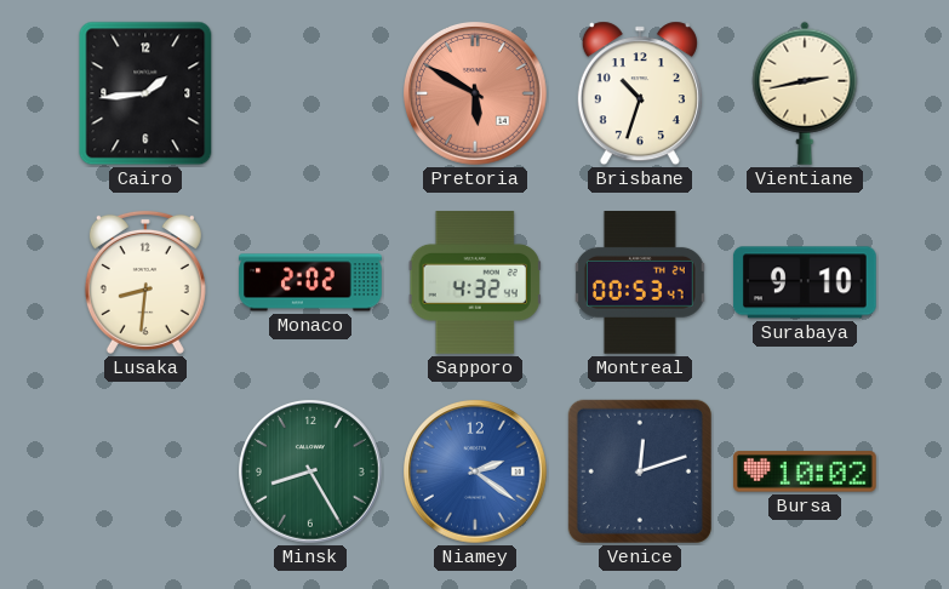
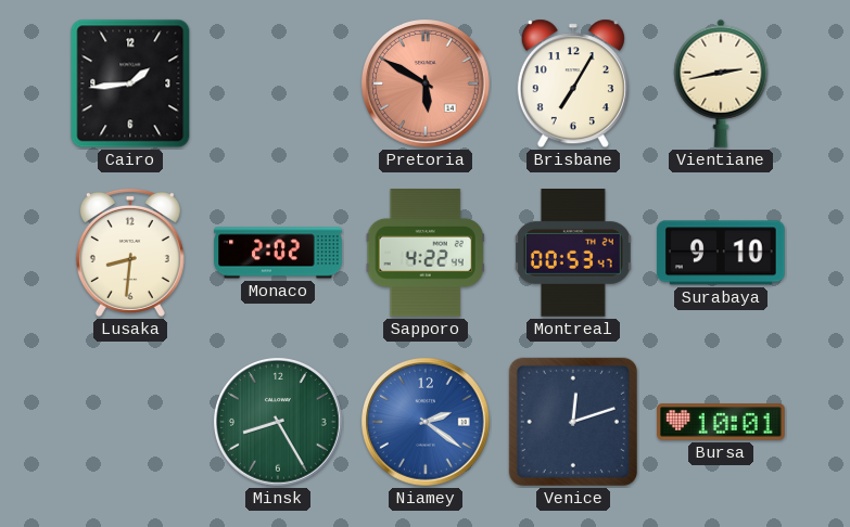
Brisbane: 10:33 -> 7:05
Sapporo: 4:32 -> 4:22
Bursa: 10:02 -> 10:01
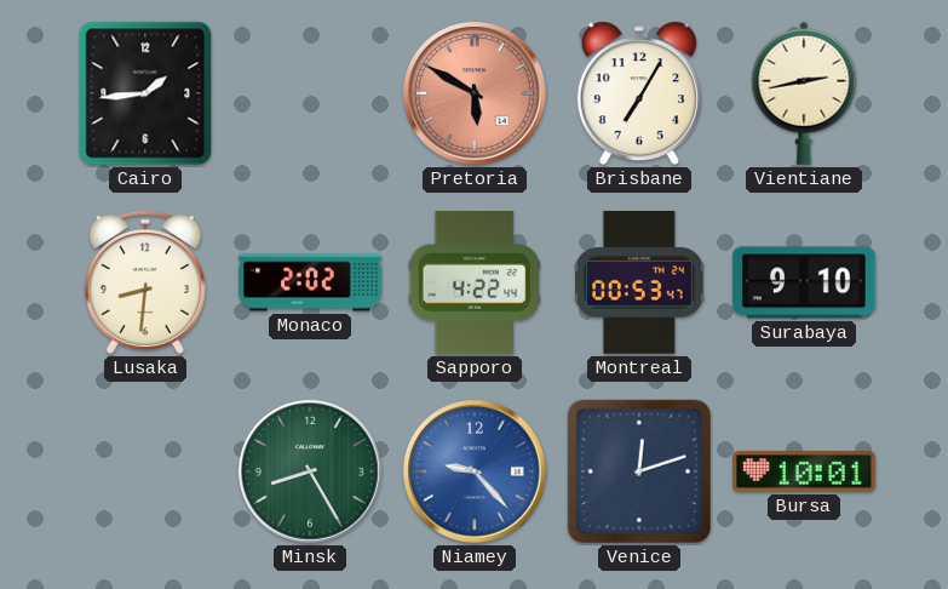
Niamey: 2:21 -> 9:23
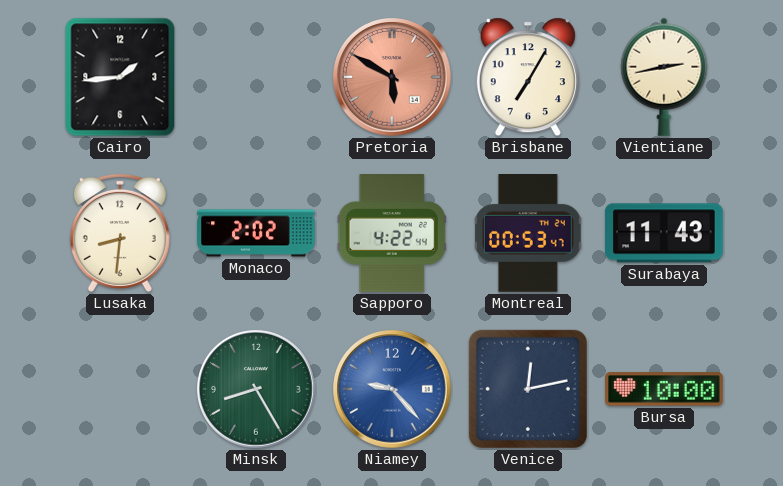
Surabaya: 9:10 -> 11:43
Venice: 12:12 -> 12:13
Bursa: 10:01 -> 10:00
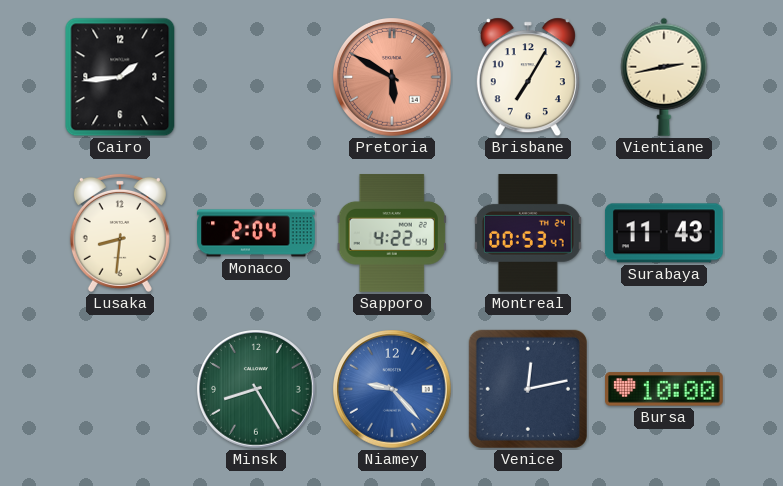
Monaco: 2:02 -> 2:04
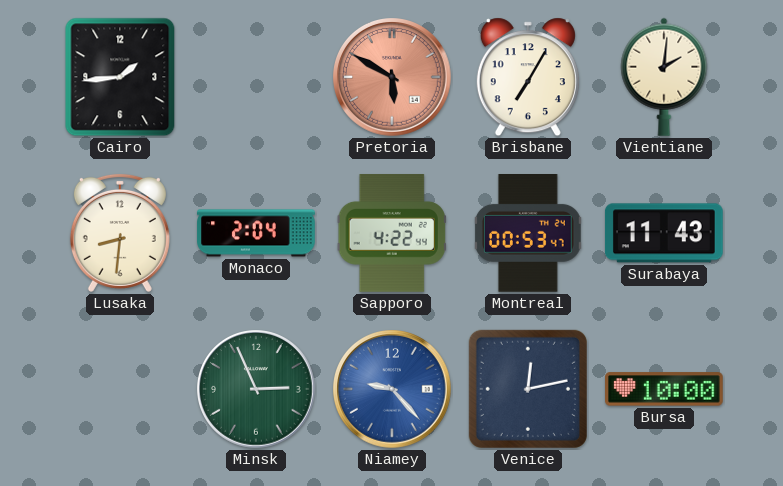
Vientiane: 2:43 -> 2:01
Minsk: 8:25 -> 2:56
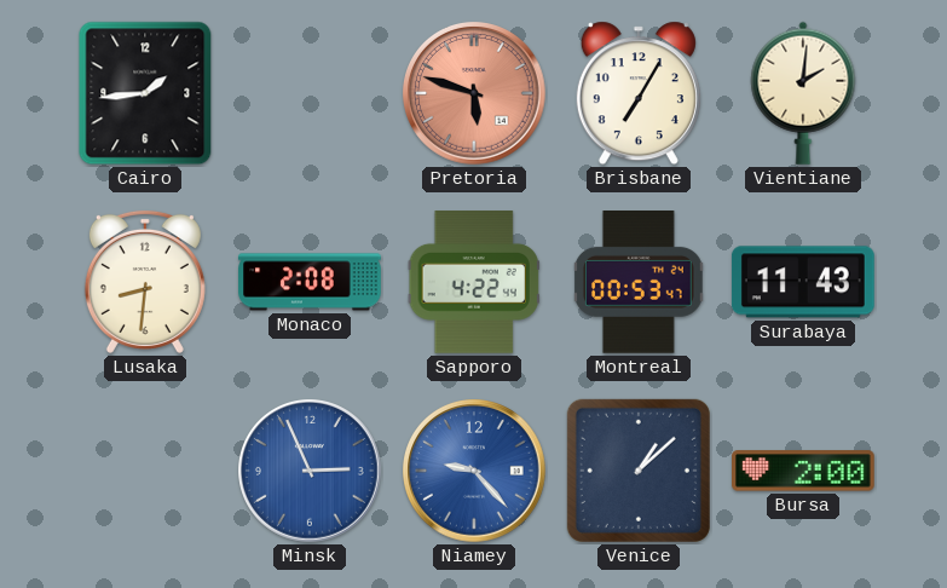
Pretoria: 5:50 -> 5:48
Monaco: 2:04 -> 2:08
Minsk dial: green -> blue
Venice: 12:13 -> 1:08
Bursa: 10:00 -> 2:00
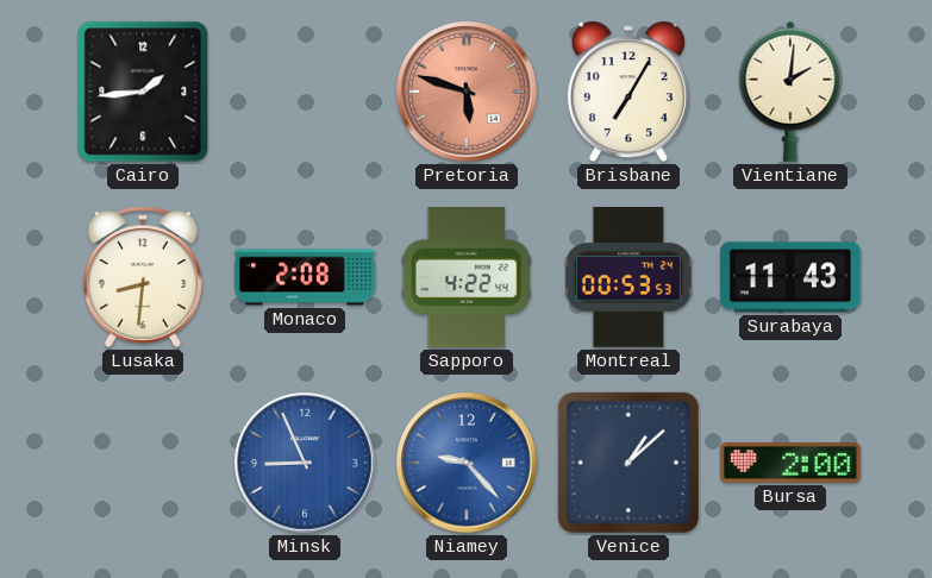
Montreal: 00:53:47 -> 00:53:53
Minsk: 2:56 -> 8:56
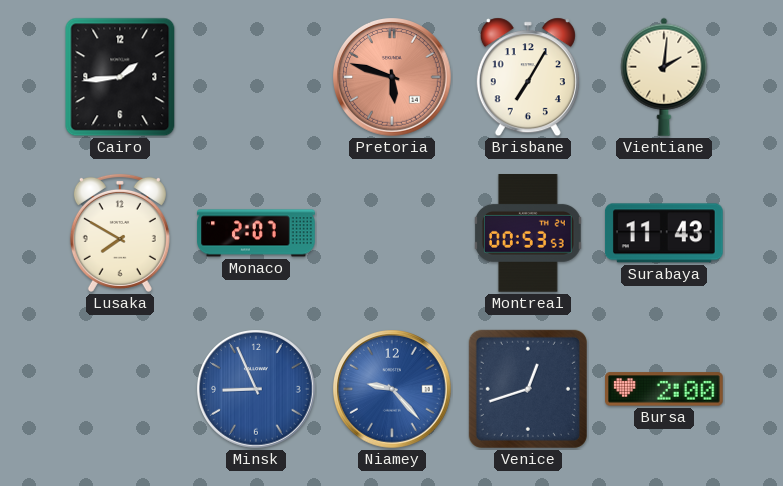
Lusaka: 8:31 -> 7:50
Monaco: 2:08 -> 2:07
Sapporo: 4:22 -> none
Venice: 1:08 -> 12:42
